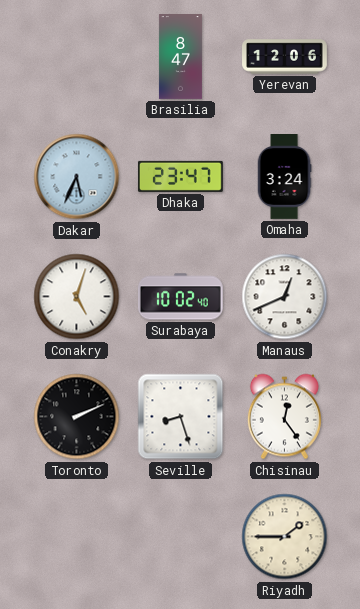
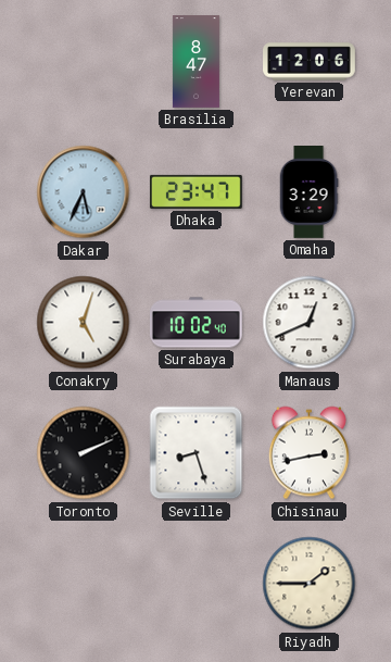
Omaha: 3:24 -> 3:29
Chisinau: 12:24 -> 2:43
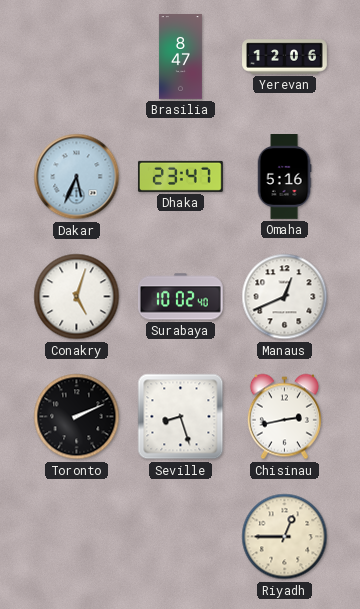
Omaha: 3:29 -> 5:16
Riyadh: 1:45 -> 12:45
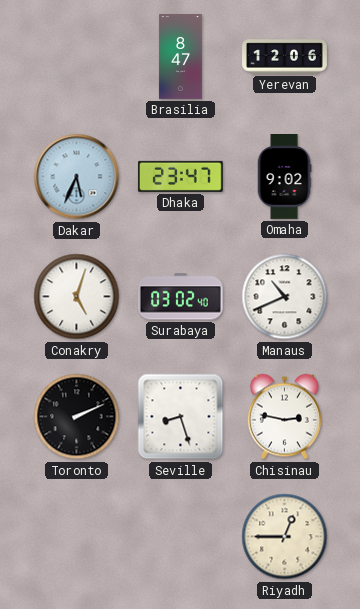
Omaha: 5:16 -> 9:02
Surabaya: 10:02 -> 03:02
Manaus: 12:41 -> 10:41
Chisinau: 2:43 -> 2:47
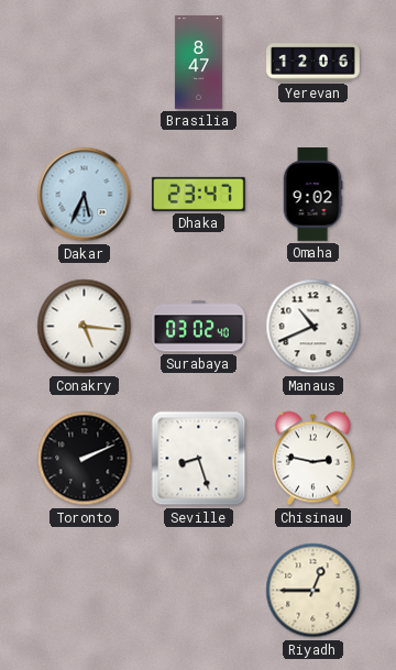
Conakry: 5:03 -> 5:16
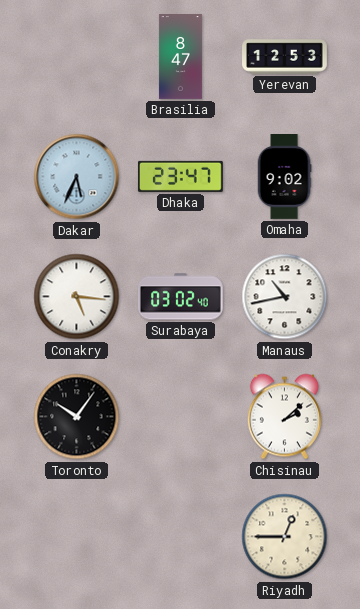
Yerevan: 12:06 -> 12:53
Manaus: 10:41 -> 10:43
Toronto: 2:11 -> 10:06
Seville: 8:27 -> none
Chisinau: 2:47 -> 2:08
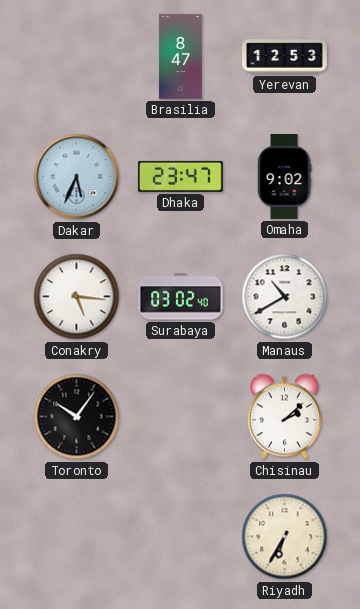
Manaus: 10:43 -> 10:40
Riyadh: 12:45 -> 6:35
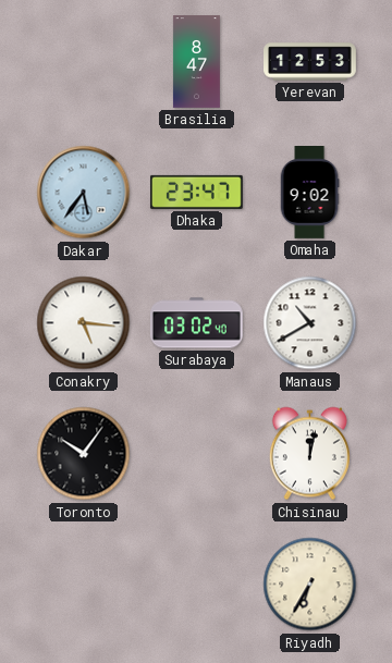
Dakar: 5:34 -> 5:36
Chisinau: 2:08 -> 12:02
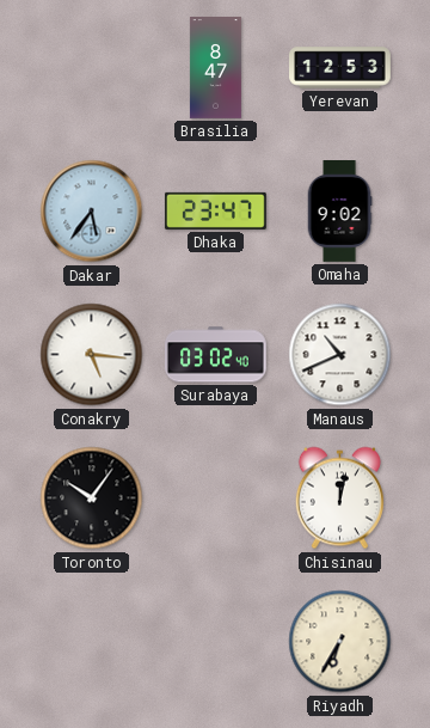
Manaus: 10:40 -> 10:41
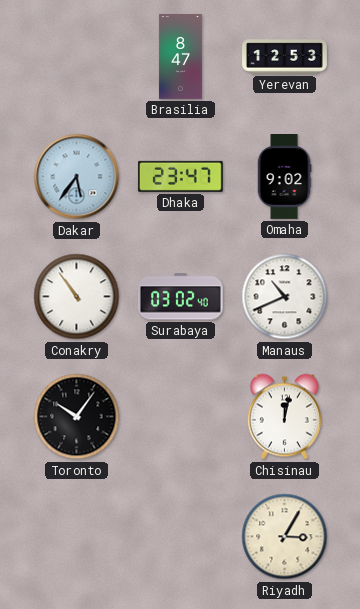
Conakry: 5:16 -> 10:54
Riyadh: 6:35 -> 3:05
